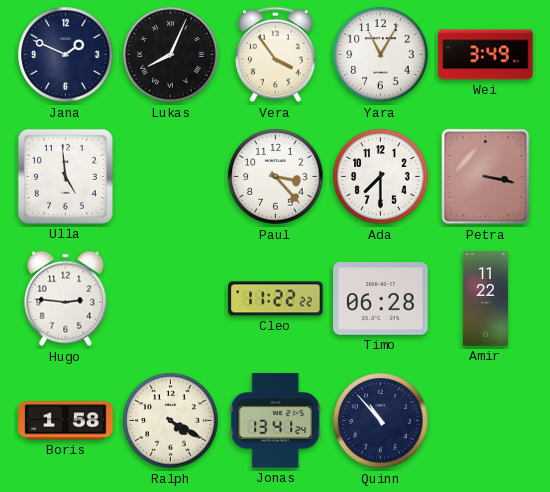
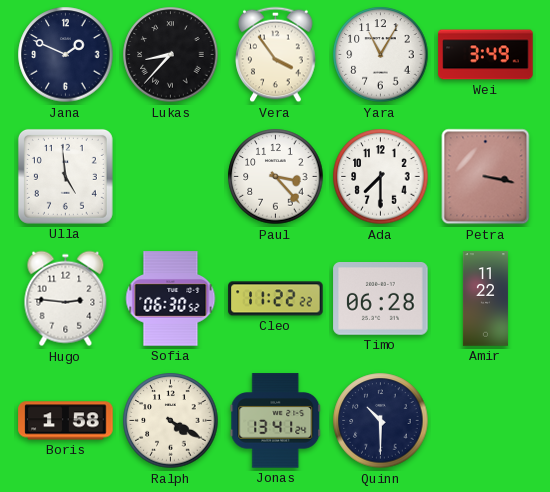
Lukas: 8:04 -> 8:37
Sofia: none -> 06:30
Quinn: 10:53 -> 10:30
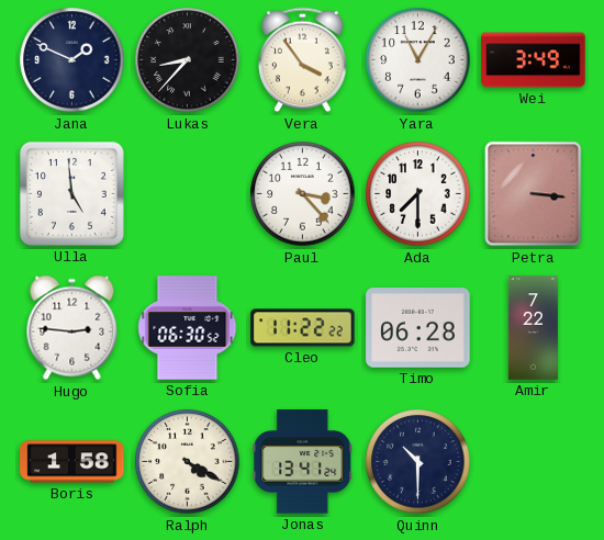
Petra: 3:17 -> 3:16
Amir: 11:22 -> 7:22
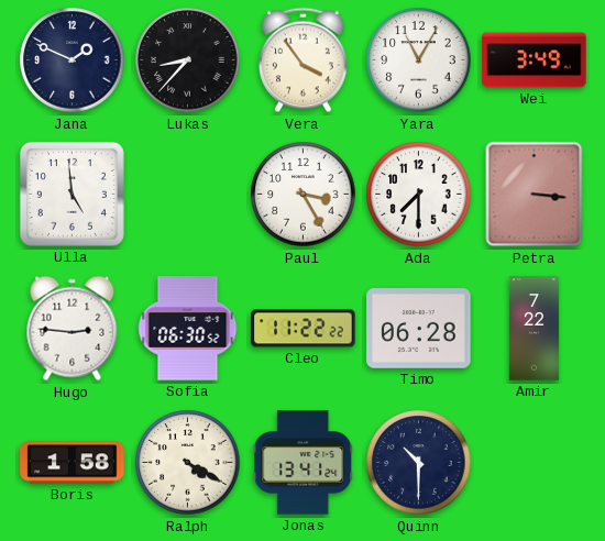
Paul: 3:23 -> 3:25
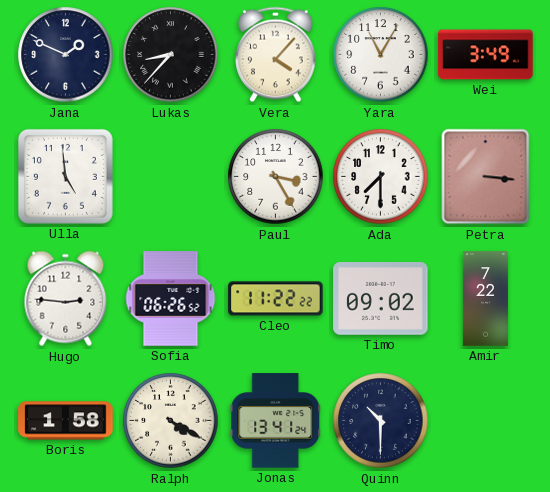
Vera: 3:54 -> 4:07
Sofia: 06:30 -> 06:26
Timo: 06:28 -> 09:02
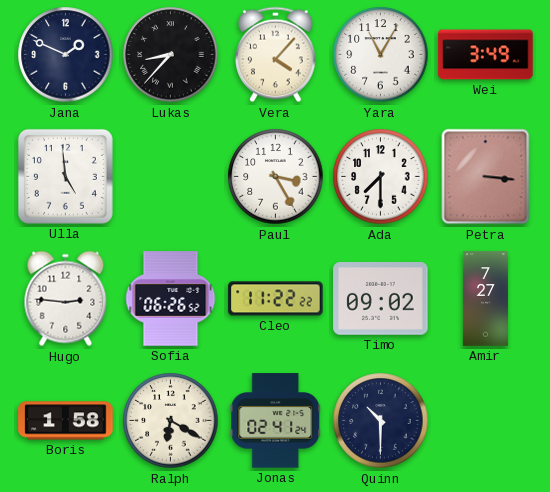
Amir: 7:22 -> 7:27
Ralph: 4:20 -> 6:20
Jonas: 13:41 -> 02:41
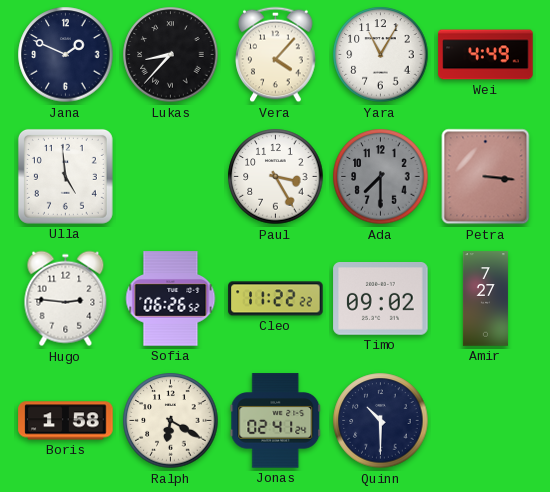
Wei: 3:49 -> 4:49
Ada dial: white -> grey
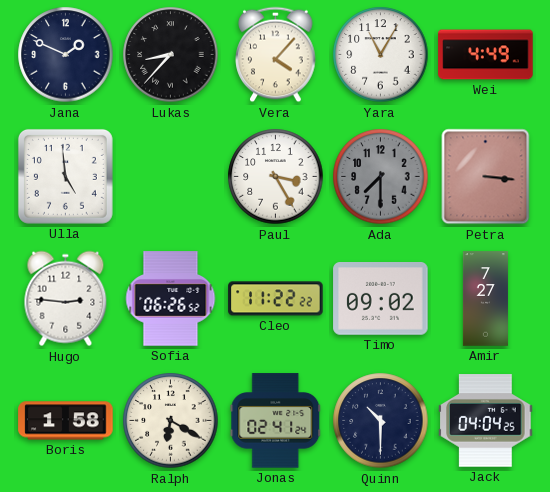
Jack: none -> 04:04
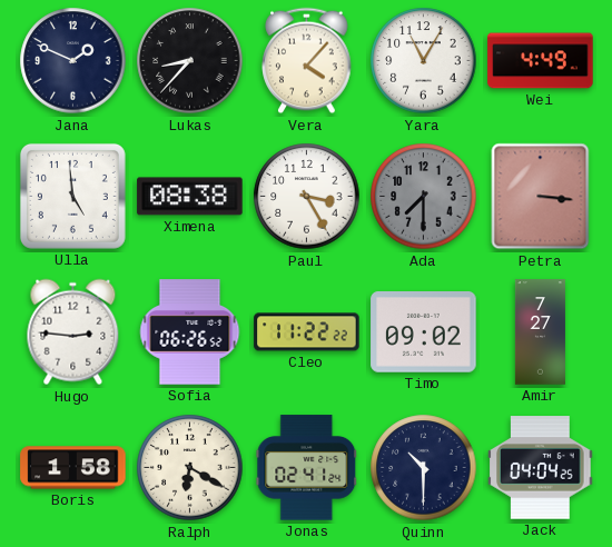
Ximena: none -> 08:38
